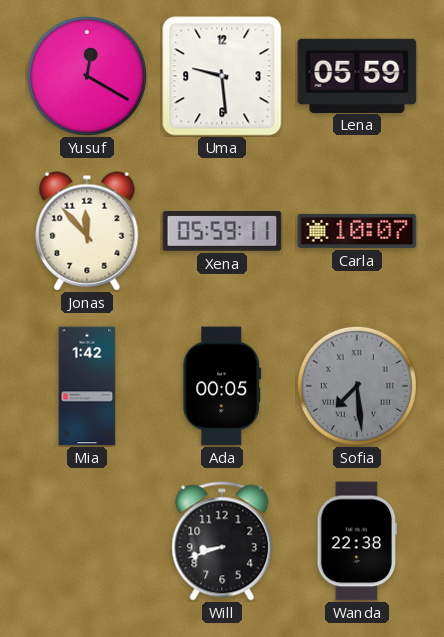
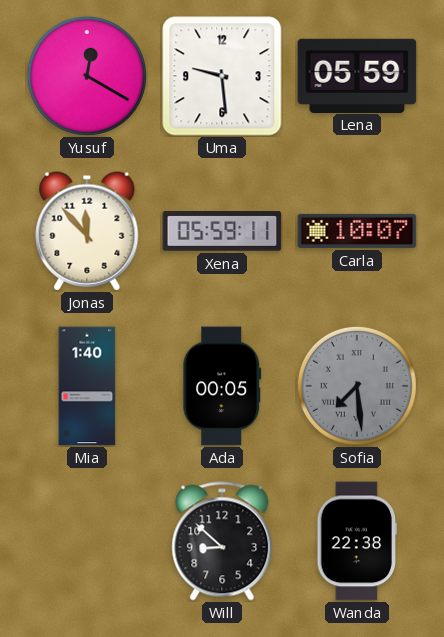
Mia: 1:42 -> 1:40
Will: 8:42 -> 8:52
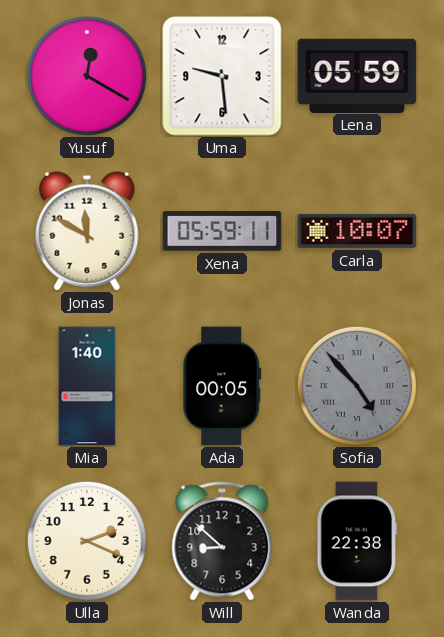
Jonas: 11:53 -> 11:50
Sofia: 7:29 -> 4:53
Ulla: none -> 2:19
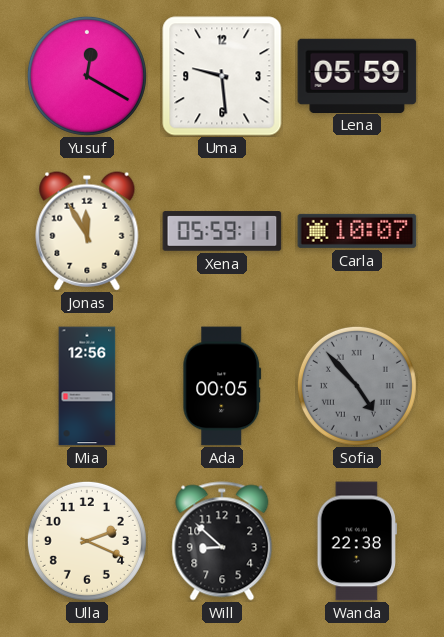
Jonas: 11:50 -> 11:55
Mia: 1:40 -> 12:56
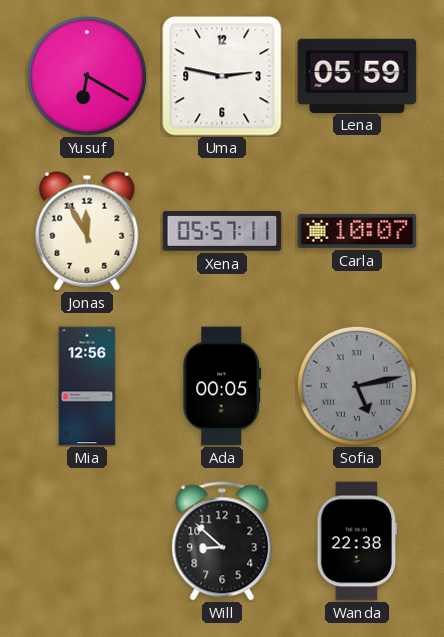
Yusuf: 12:20 -> 6:20
Uma: 9:29 -> 2:47
Xena: 05:59 -> 05:57
Sofia: 4:53 -> 5:13
Ulla: 2:19 -> none
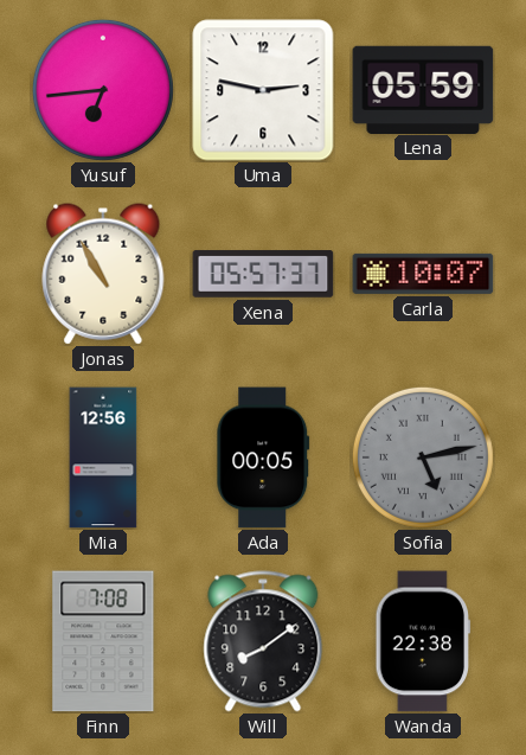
Yusuf: 6:20 -> 6:44
Jonas: 11:55 -> 10:55
Xena: 05:57:11 -> 05:57:37
Finn: none -> 7:08
Will: 8:52 -> 8:09
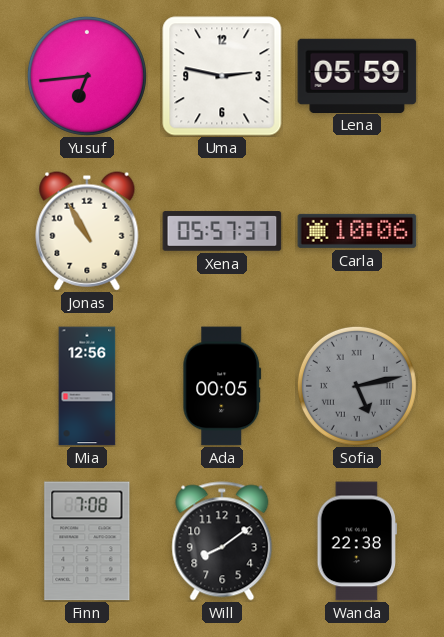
Carla: 10:07 -> 10:06
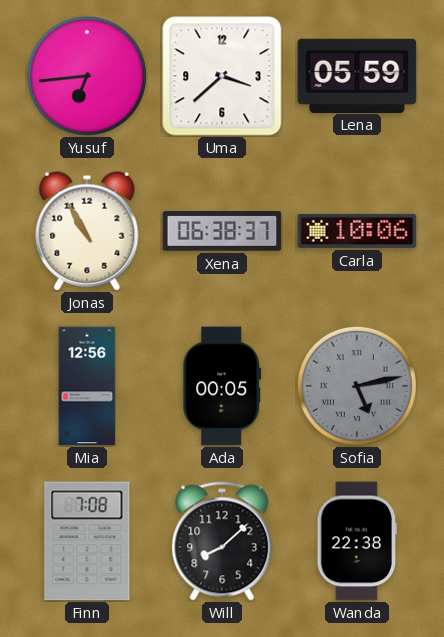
Uma: 2:47 -> 3:38
Xena: 05:57 -> 06:38
Will: 8:09 -> 8:08
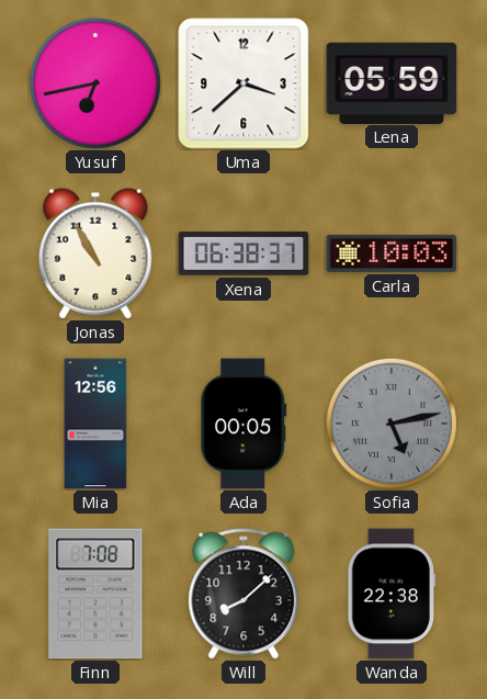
Yusuf: 6:44 -> 6:43
Carla: 10:06 -> 10:03
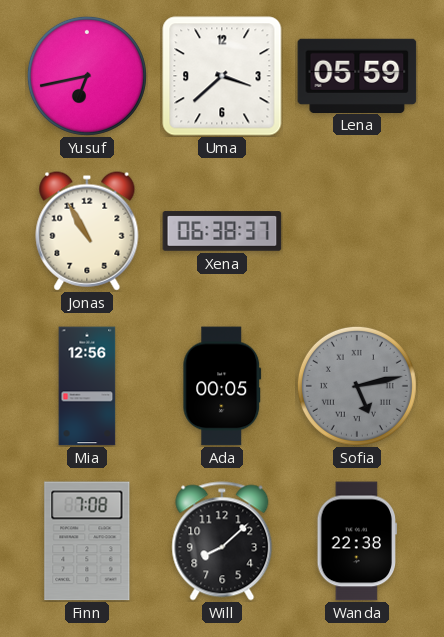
Carla: 10:03 -> none
